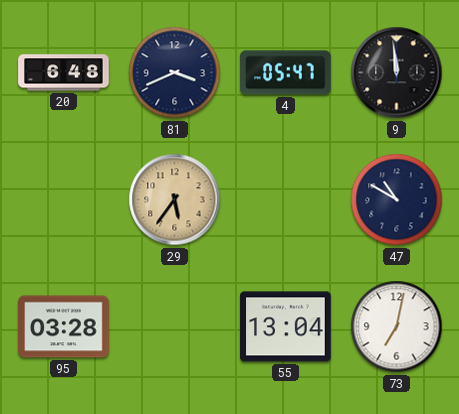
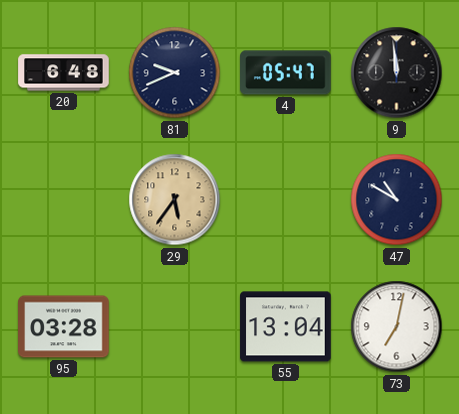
81: 3:41 -> 9:41
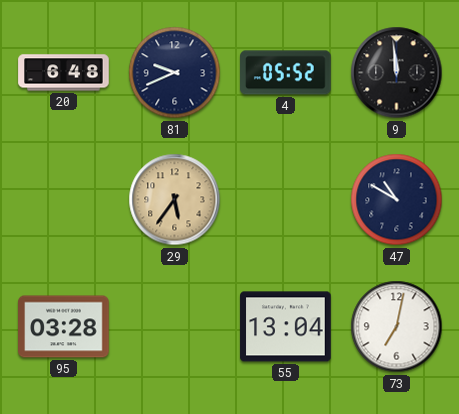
4: 05:47 -> 05:52
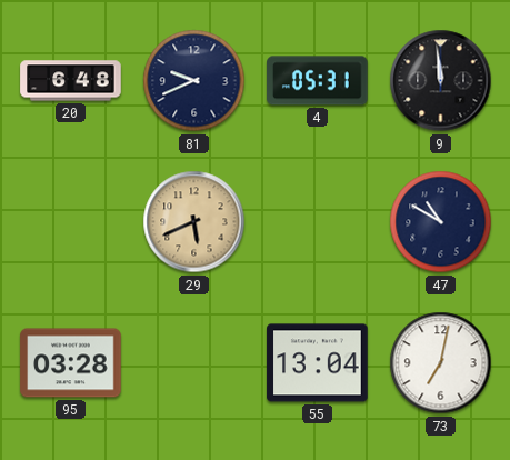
4: 05:52 -> 05:31
29: 5:36 -> 5:41
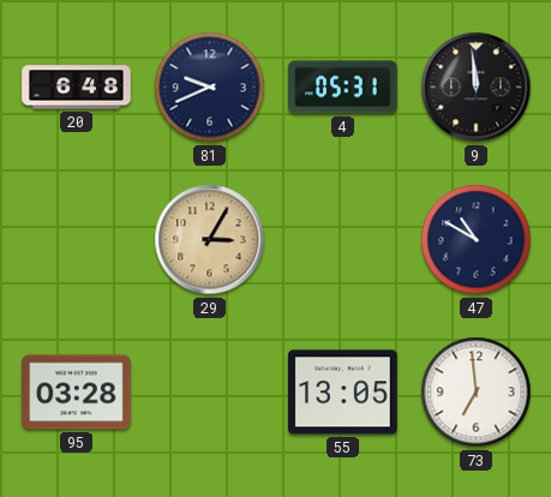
29: 5:41 -> 3:05
55: 13:04 -> 13:05
73: 7:02 -> 6:59
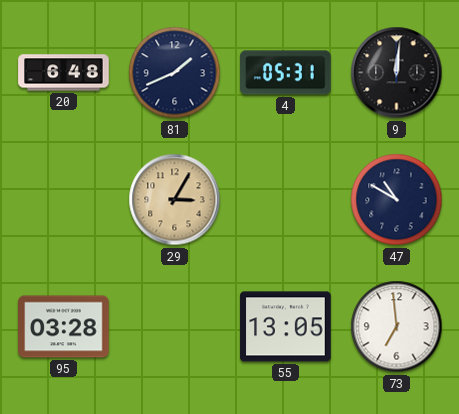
81: 9:41 -> 1:41
9: 11:59 -> 12:01
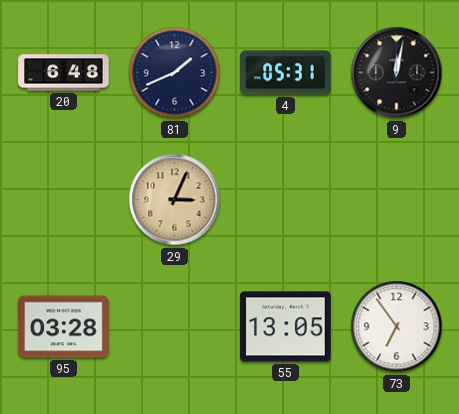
9: 12:01 -> 12:02
29: 3:05 -> 3:04
47: 10:50 -> none
73: 6:59 -> 6:54
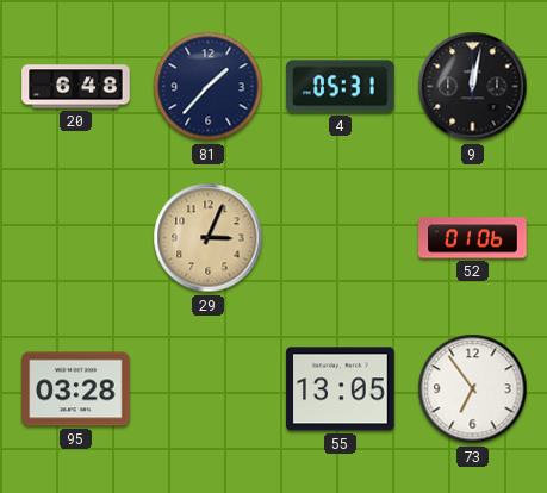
81: 1:41 -> 1:37
52: none -> 01:06
